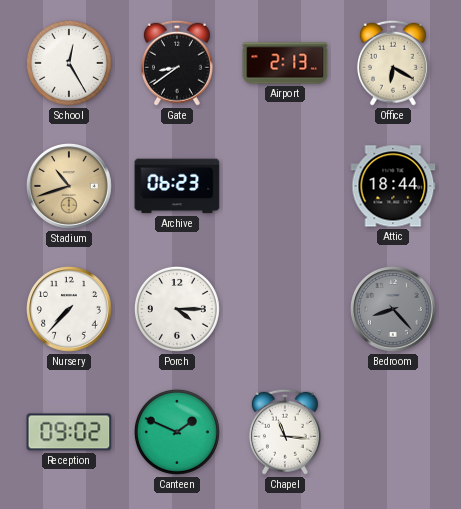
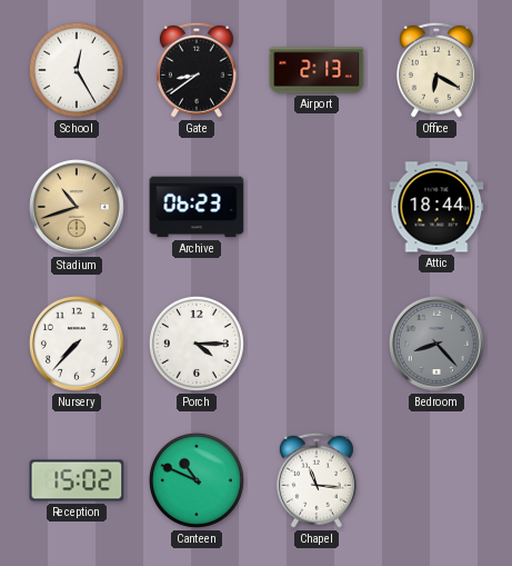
Reception: 09:02 -> 15:02
Canteen: 1:49 -> 10:49
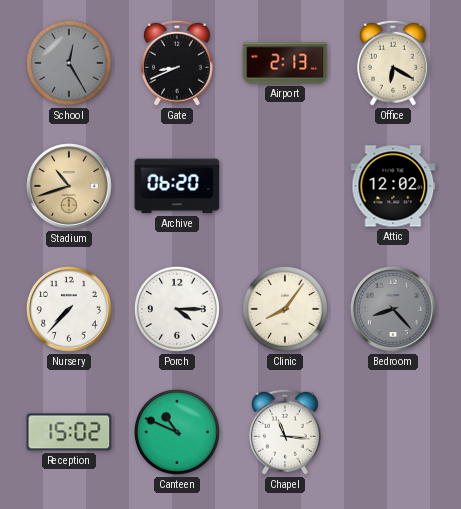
School dial: white -> grey
Gate: 8:39 -> 8:41
Archive: 06:23 -> 06:20
Attic: 18:44 -> 12:02
Clinic: none -> 8:06
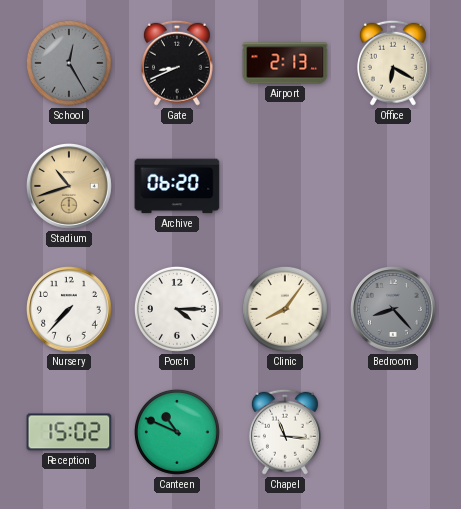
Attic: 12:02 -> none
